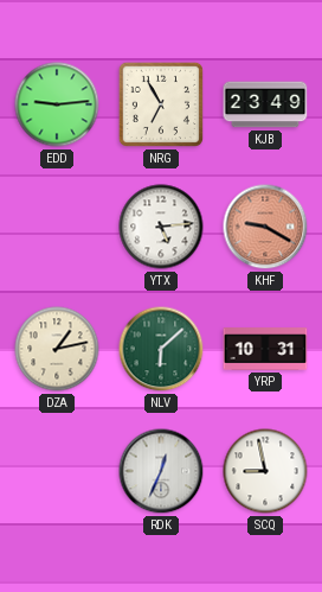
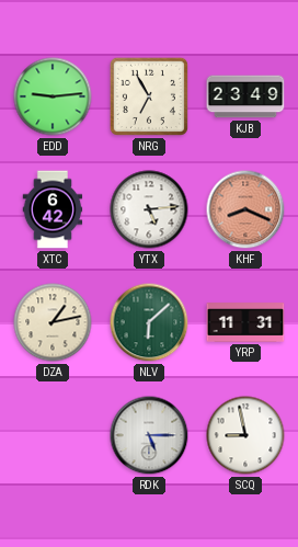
XTC: none -> 6:42
KHF: 9:20 -> 8:19
YRP: 10:31 -> 11:31
RDK: 12:34 -> 5:15
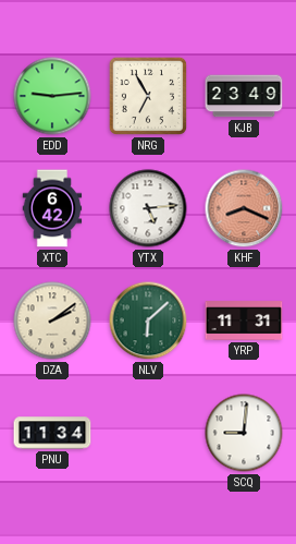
DZA: 1:13 -> 2:09
PNU: none -> 11:34
RDK: 5:15 -> none
SCQ: 8:58 -> 9:01
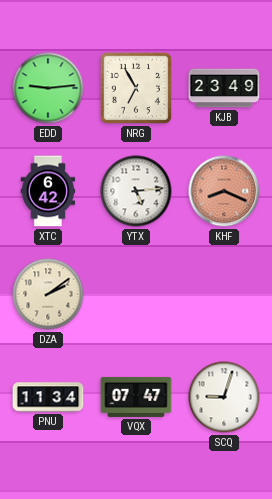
NLV: 6:08 -> none
YRP: 11:31 -> none
VQX: none -> 07:47
SCQ: 9:01 -> 9:03
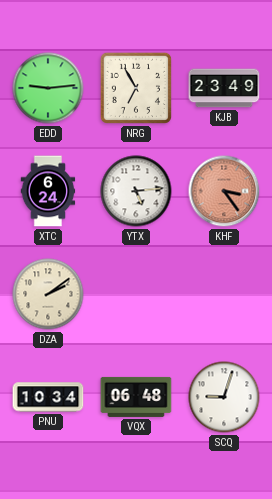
XTC: 6:42 -> 6:24
KHF: 8:19 -> 3:24
PNU: 11:34 -> 10:34
VQX: 07:47 -> 06:48
